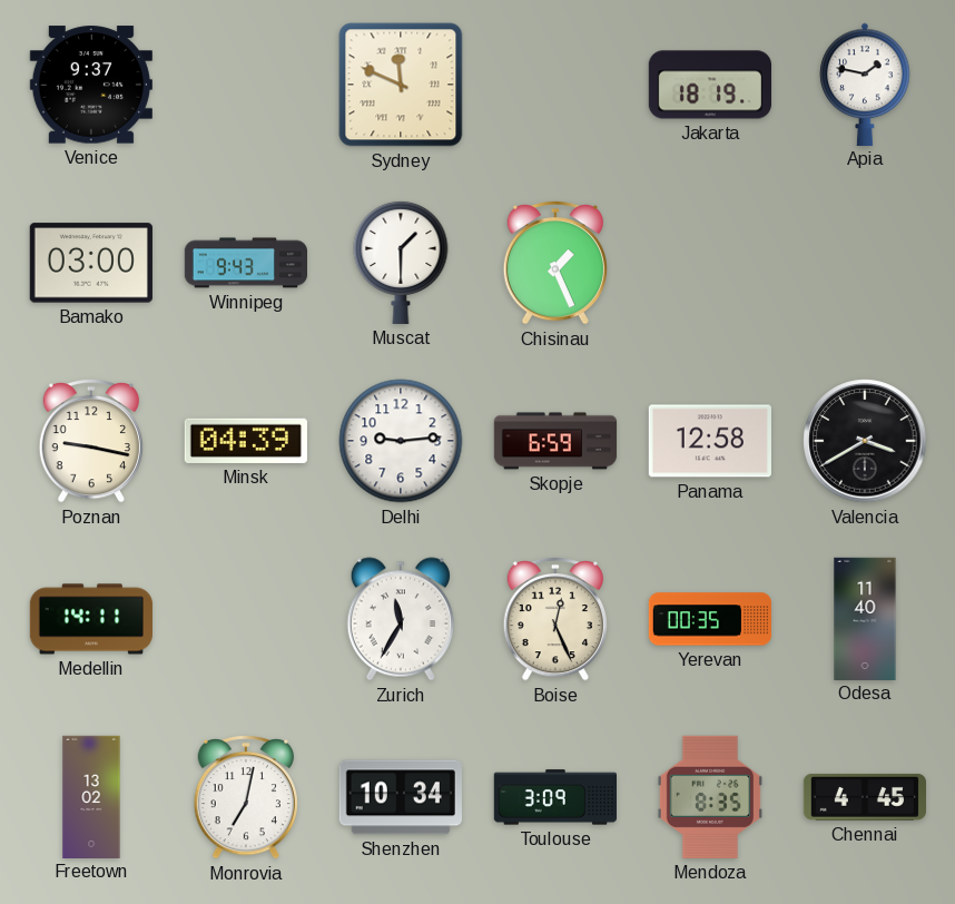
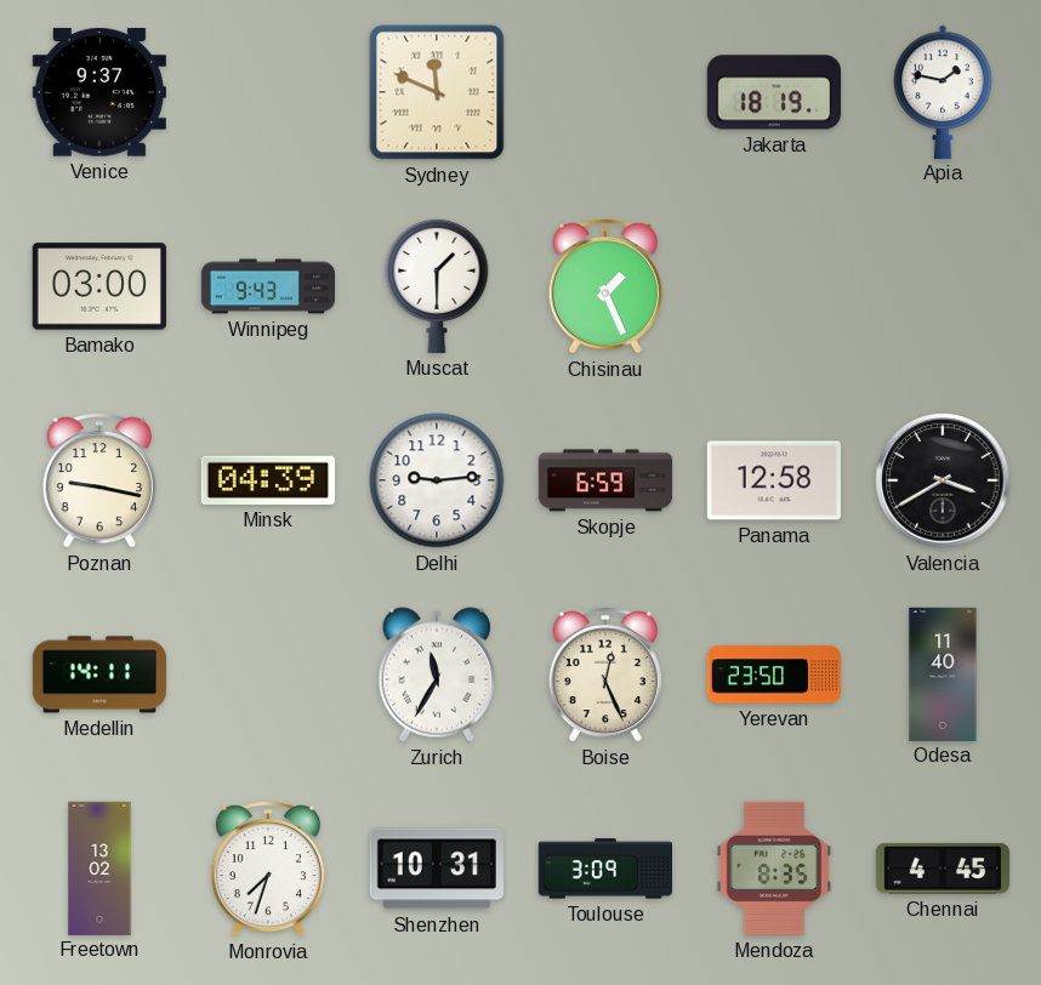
Yerevan: 00:35 -> 23:50
Monrovia: 7:02 -> 7:33
Shenzhen: 10:34 -> 10:31
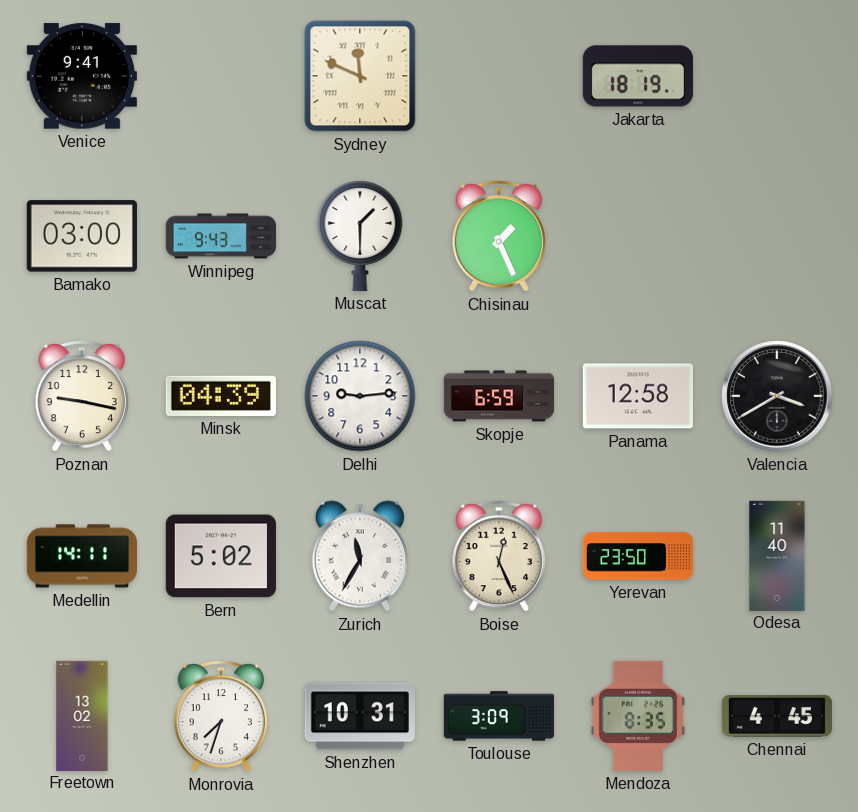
Venice: 9:37 -> 9:41
Apia: 1:47 -> none
Bern: none -> 5:02
